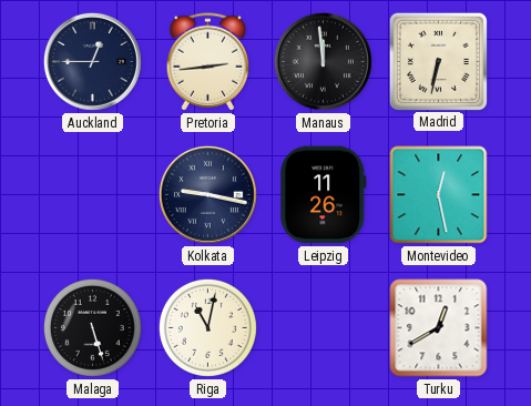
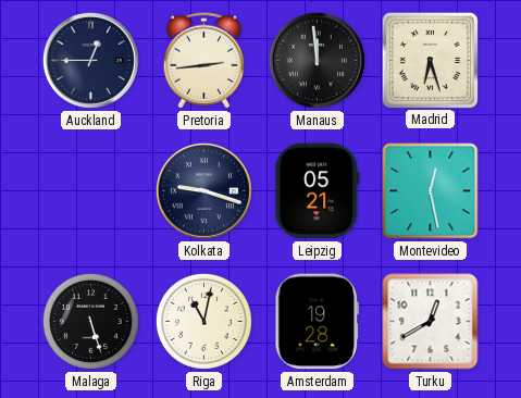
Madrid: 6:32 -> 6:27
Kolkata: 9:17 -> 9:18
Leipzig: 11:26 -> 05:21
Amsterdam: none -> 19:28
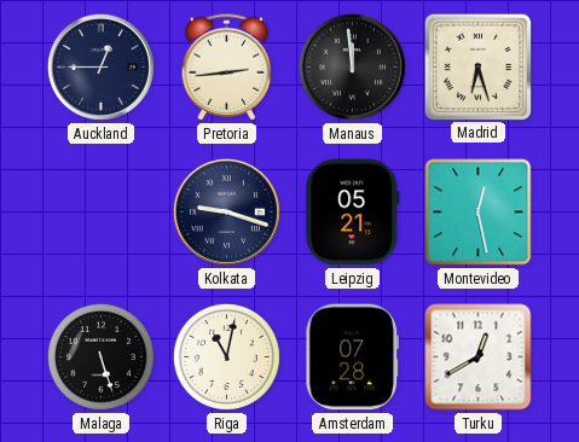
Amsterdam: 19:28 -> 07:28
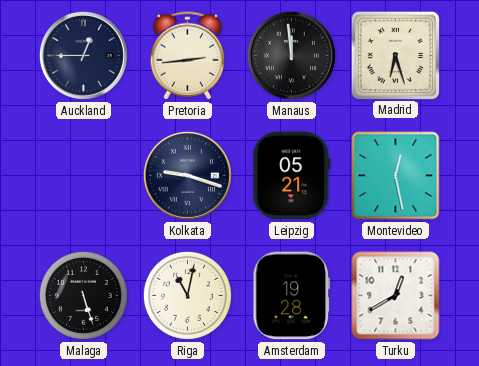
Amsterdam: 07:28 -> 19:28
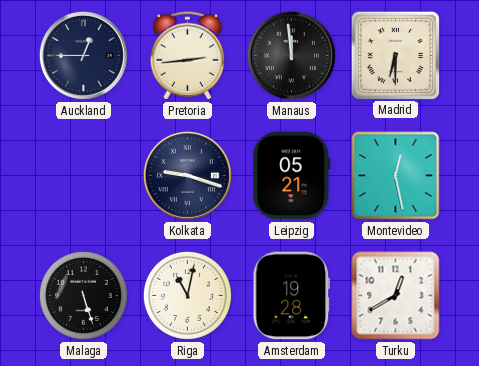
Madrid: 6:27 -> 6:30
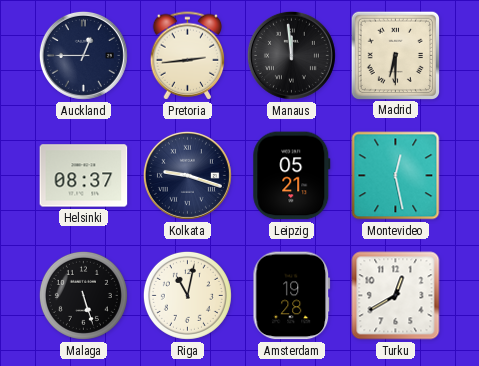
Helsinki: none -> 08:37
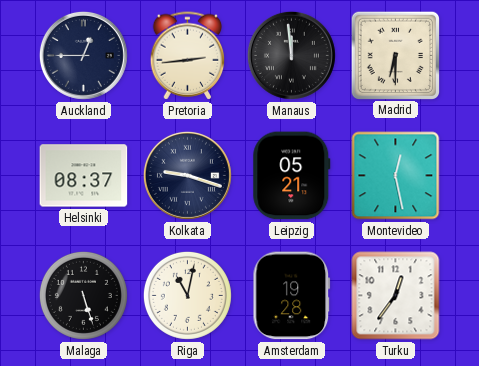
Turku: 12:40 -> 12:36
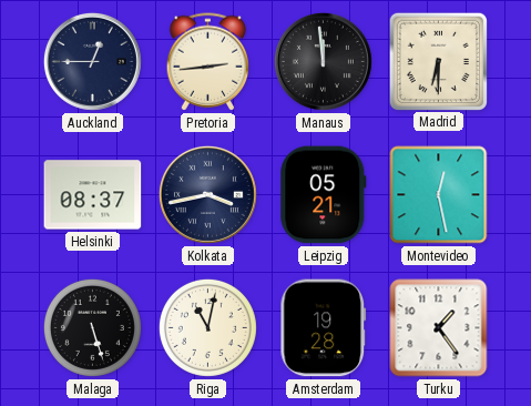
Kolkata: 9:18 -> 3:43
Turku: 12:36 -> 1:24
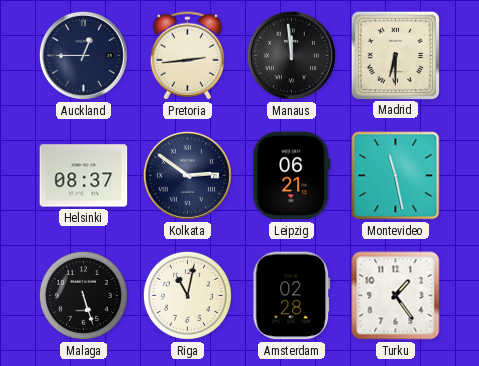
Kolkata: 3:43 -> 2:51
Leipzig: 05:21 -> 06:21
Montevideo: 12:28 -> 11:28
Amsterdam: 19:28 -> 02:28
